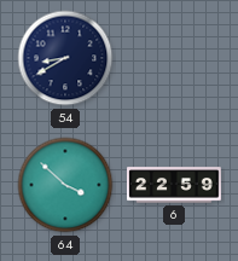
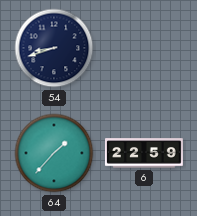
54: 8:40 -> 8:42
64: 3:52 -> 1:37
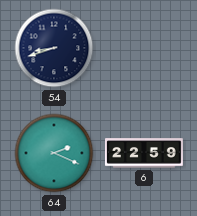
64: 1:37 -> 2:19
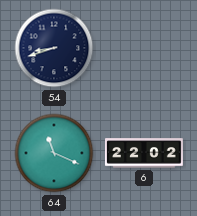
64: 2:19 -> 11:19
6: 22:59 -> 22:02
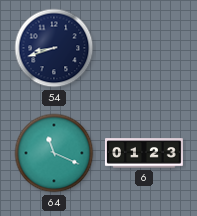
6: 22:02 -> 01:23
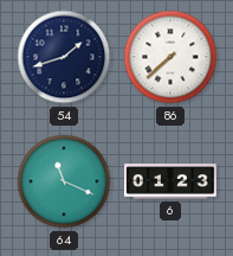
54: 8:42 -> 1:42
86: none -> 7:38
